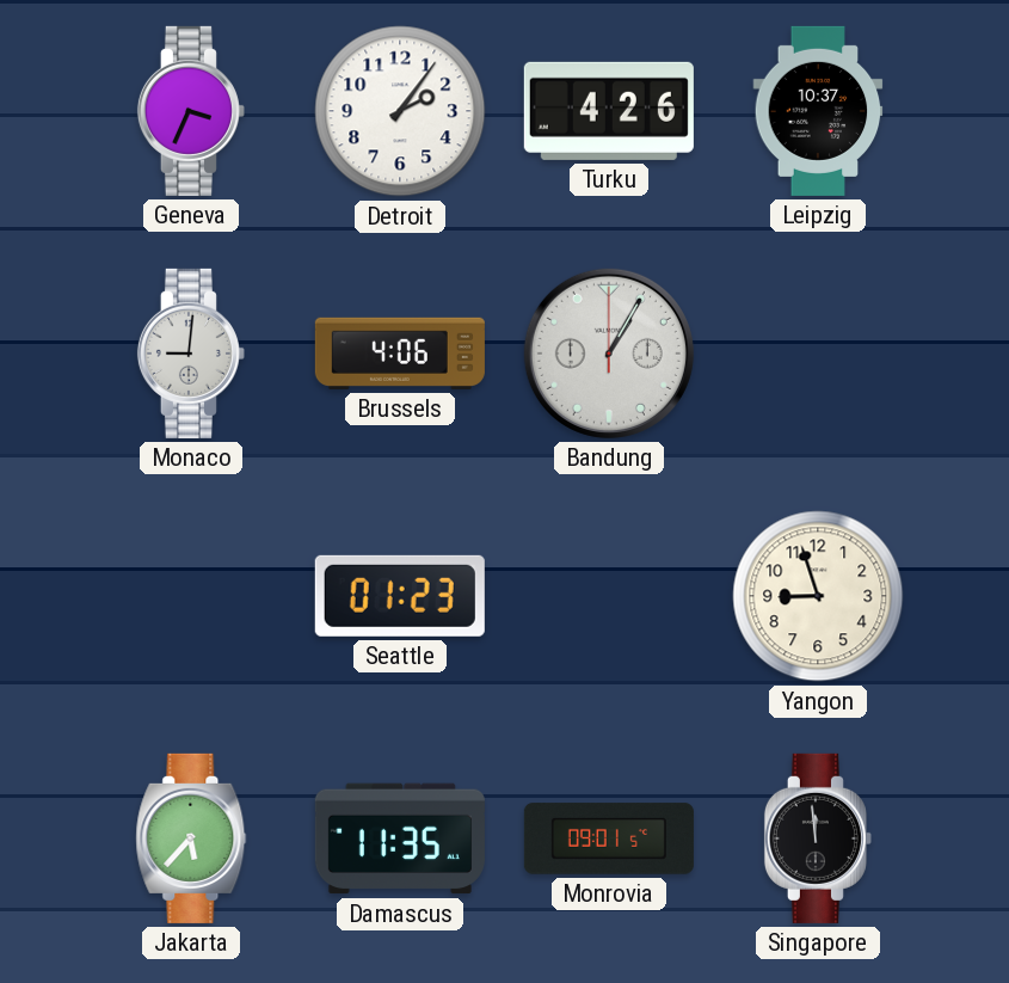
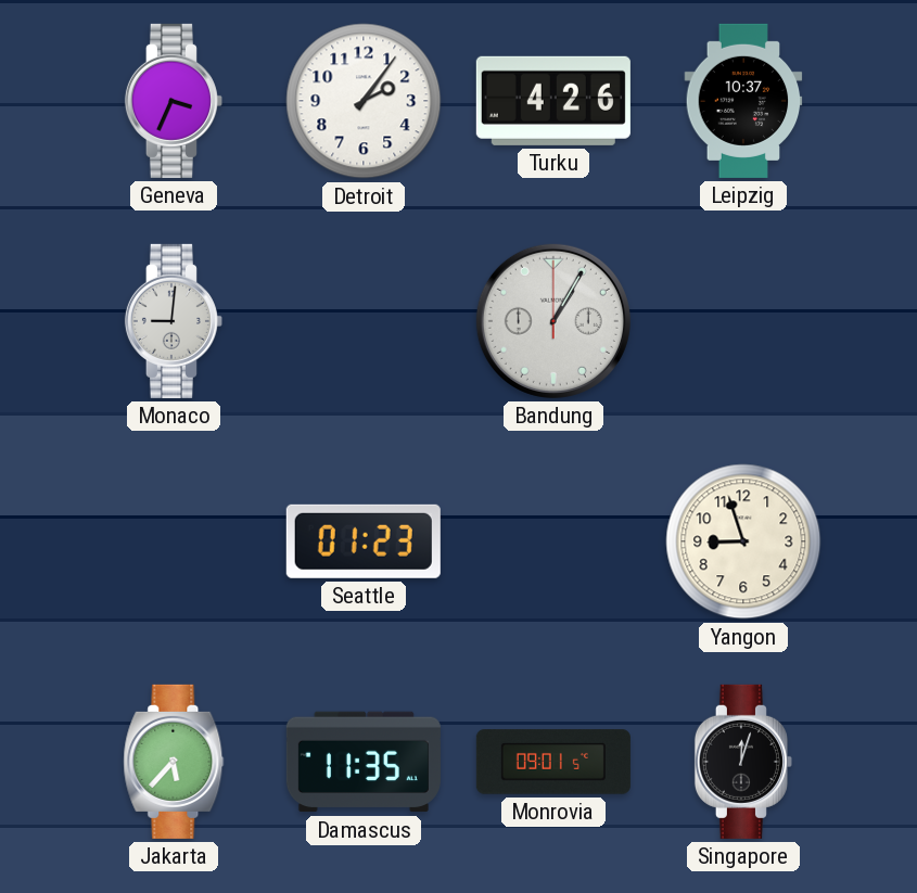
Brussels: 4:06 -> none
Singapore: 11:59 -> 12:03
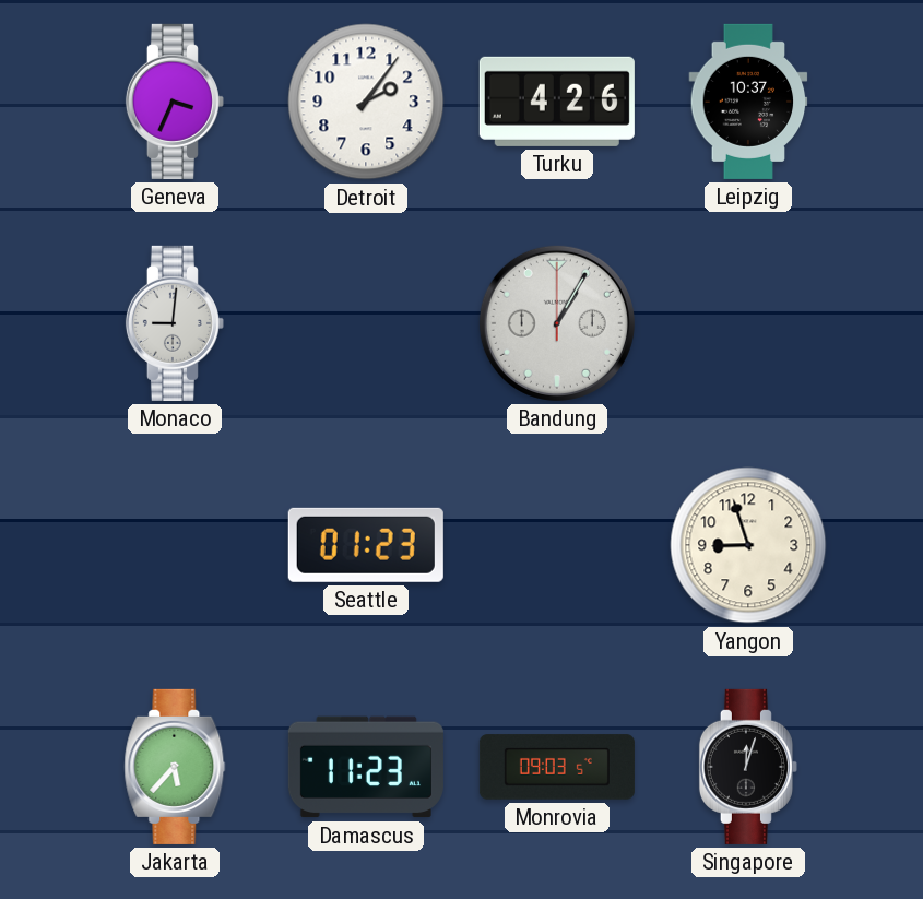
Damascus: 11:35 -> 11:23
Monrovia: 09:01 -> 09:03
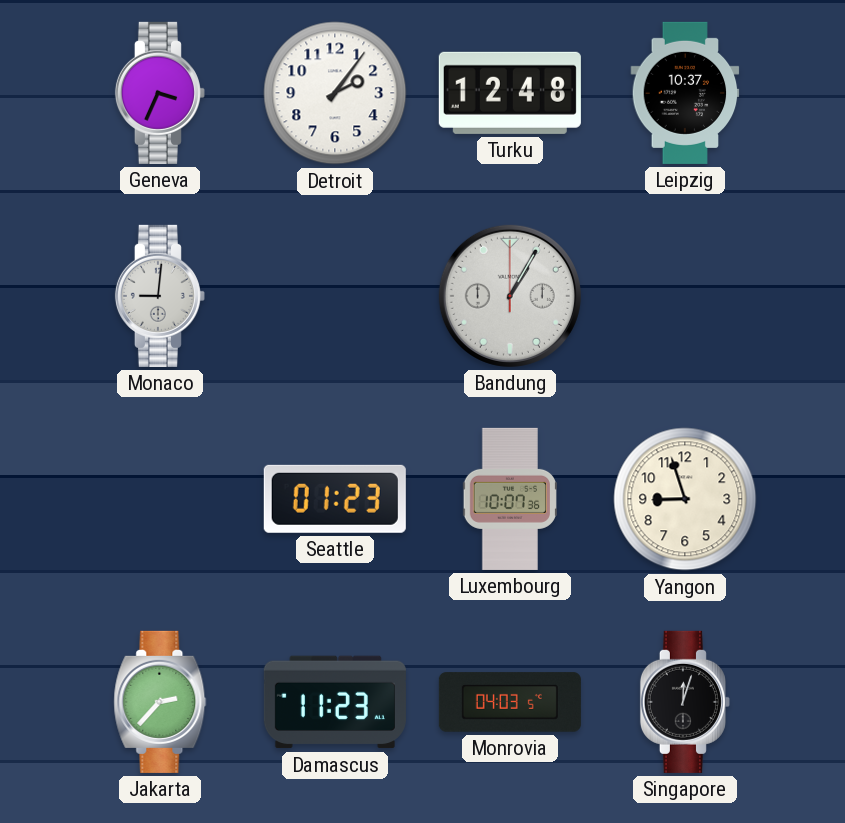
Turku: 4:26 -> 12:48
Luxembourg: none -> 10:07
Jakarta: 5:37 -> 2:37
Monrovia: 09:03 -> 04:03
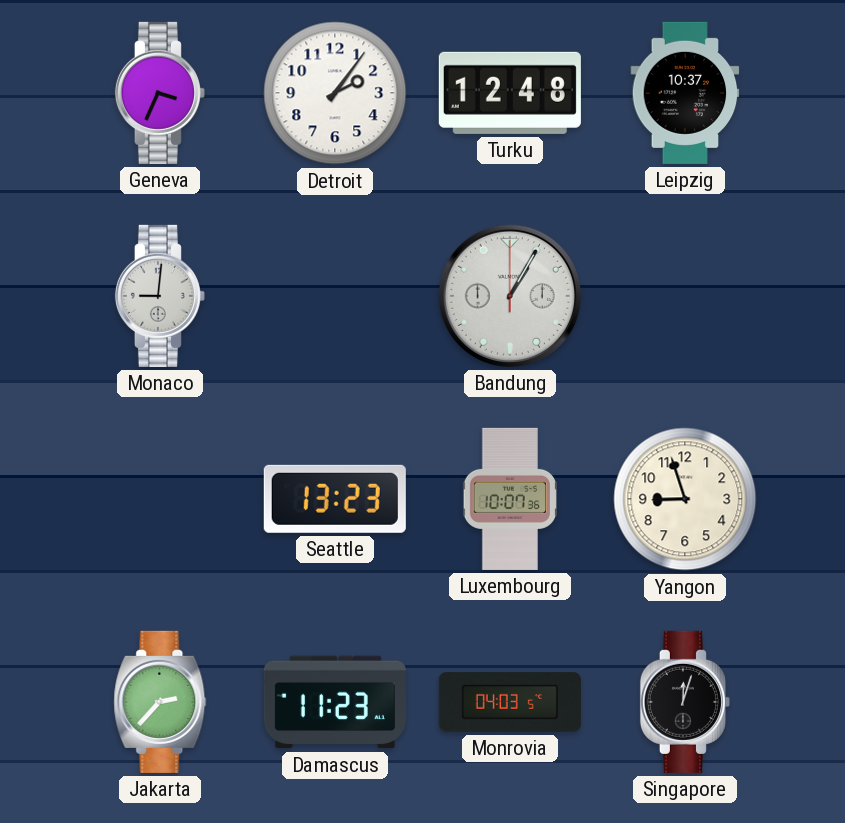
Seattle: 01:23 -> 13:23
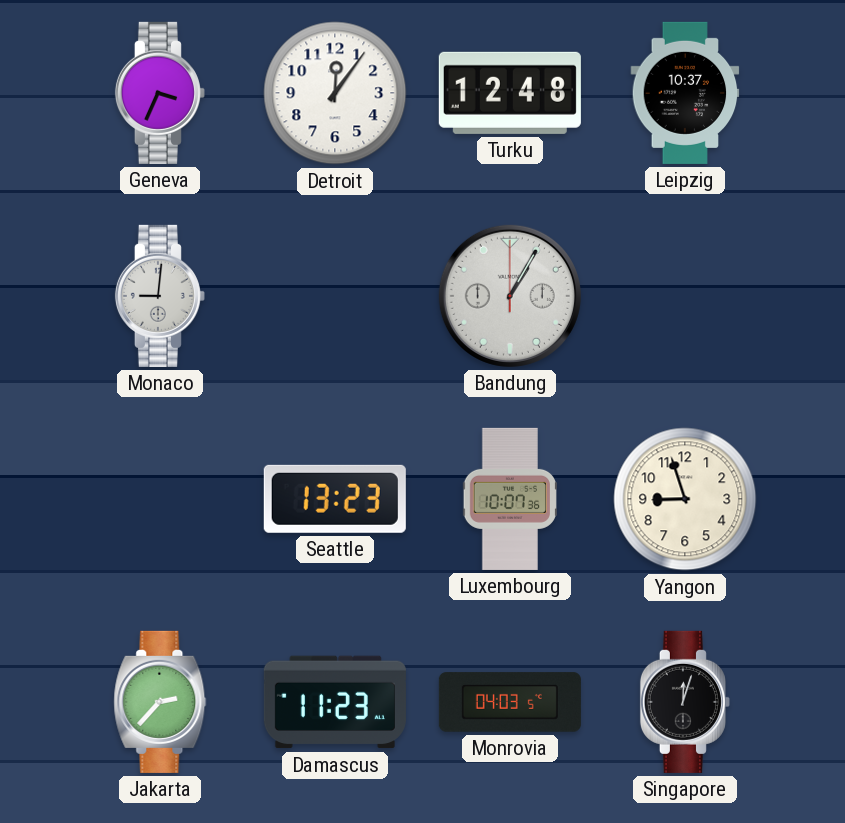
Detroit: 2:06 -> 12:06
